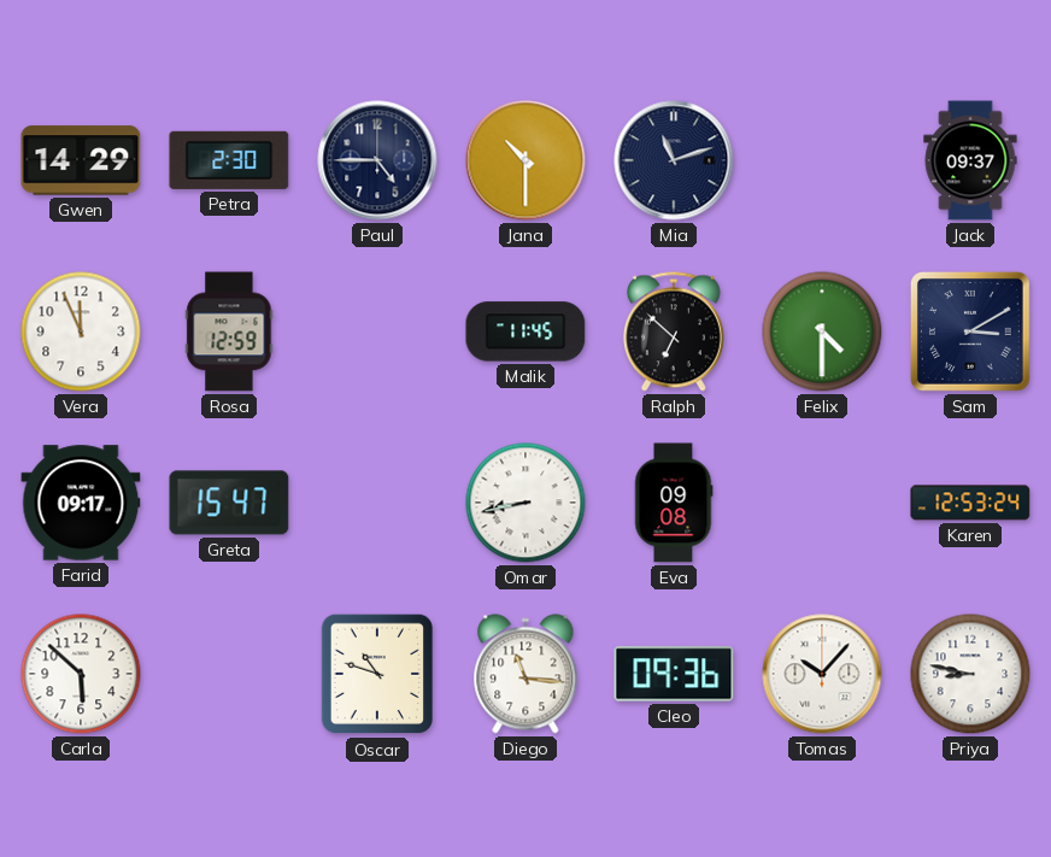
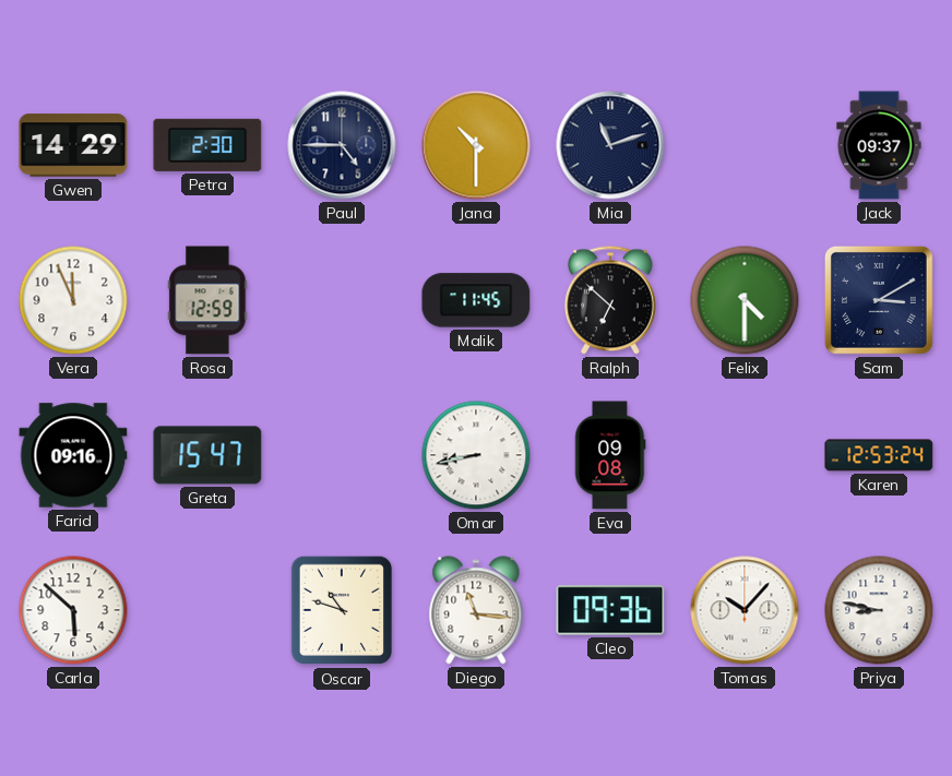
Farid: 09:17 -> 09:16
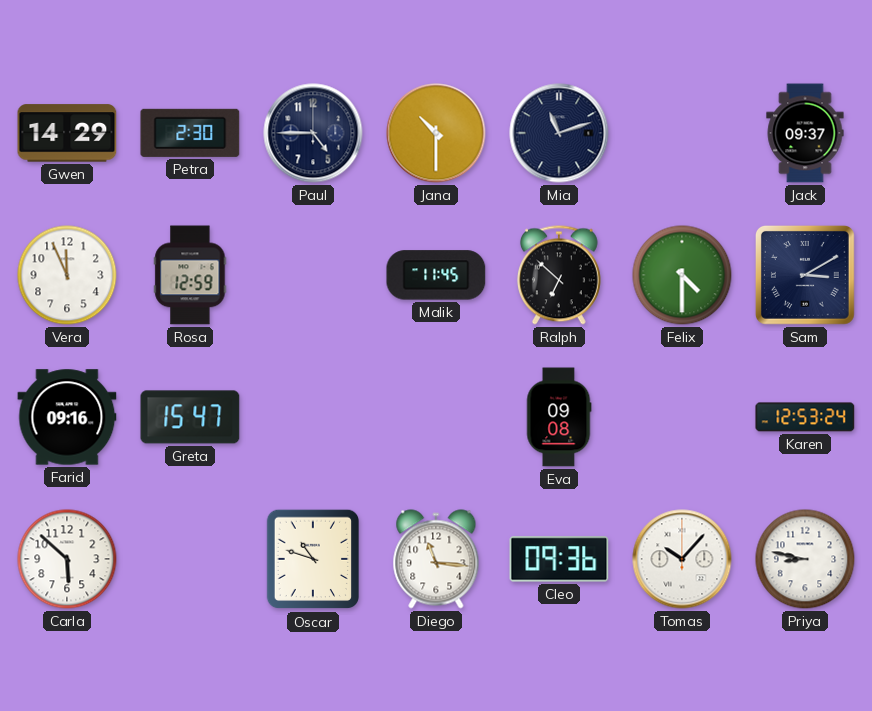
Omar: 8:43 -> none
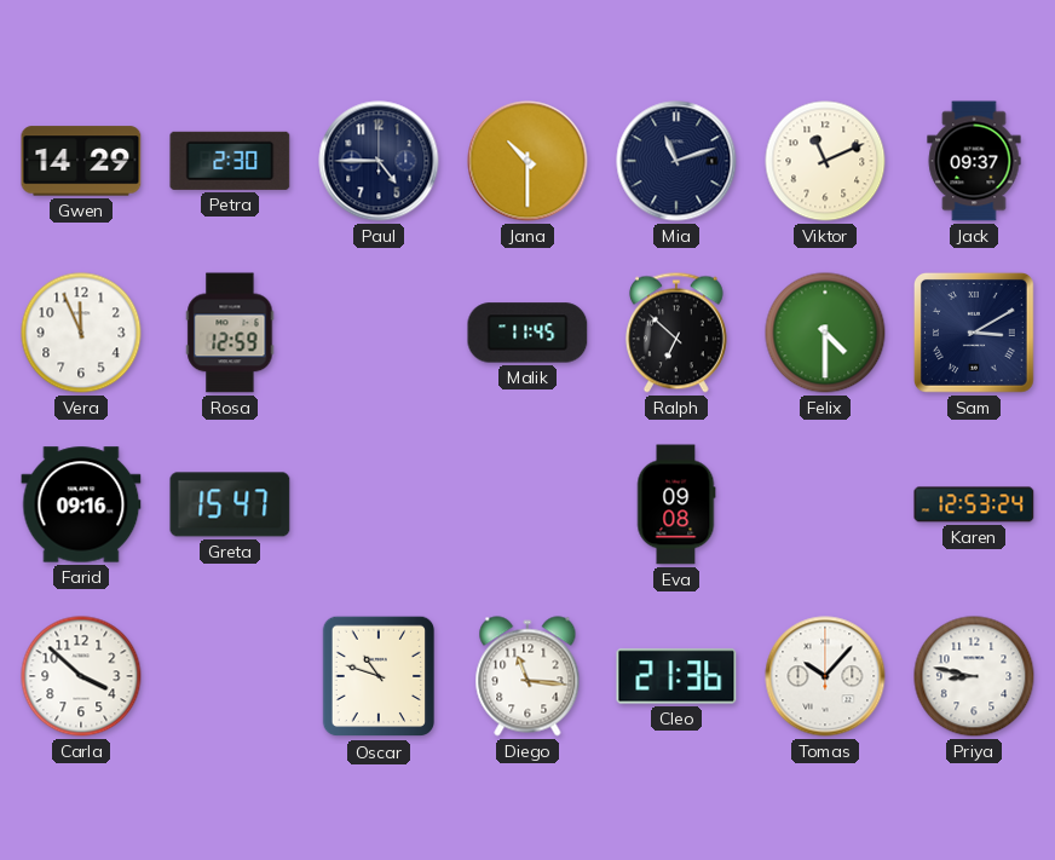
Viktor: none -> 11:11
Carla: 5:52 -> 3:52
Cleo: 09:36 -> 21:36
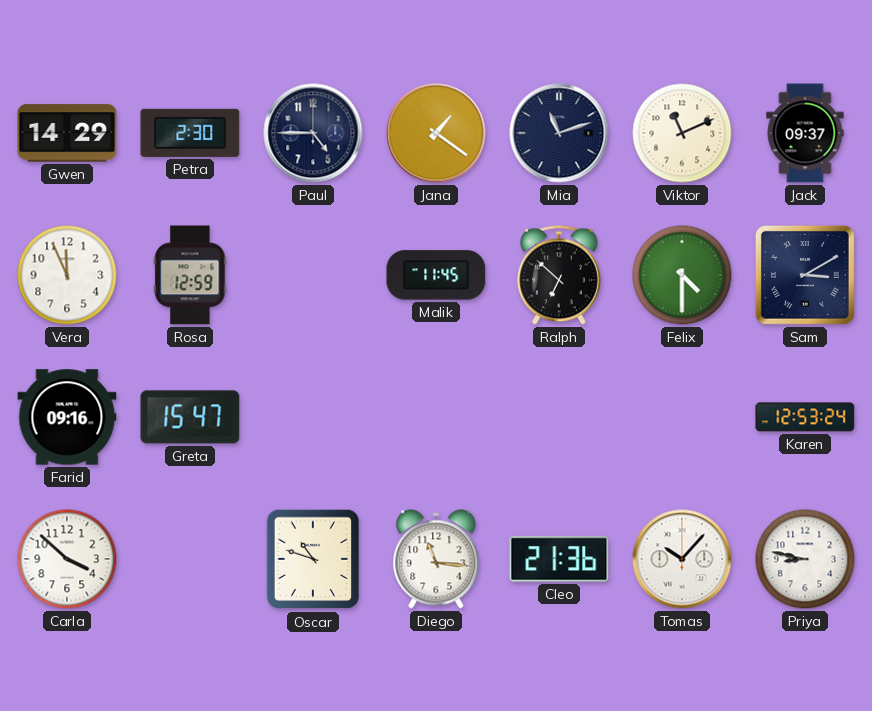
Jana: 10:30 -> 1:21
Eva: 09:08 -> none
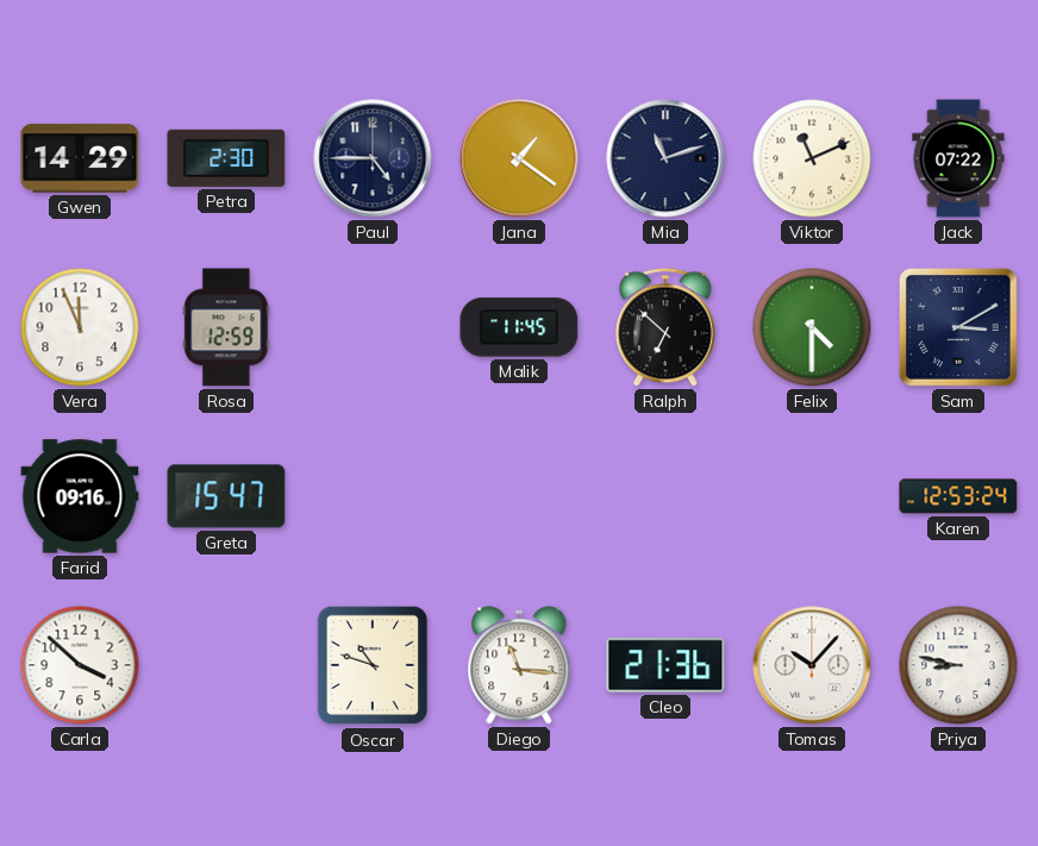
Jack: 09:37 -> 07:22
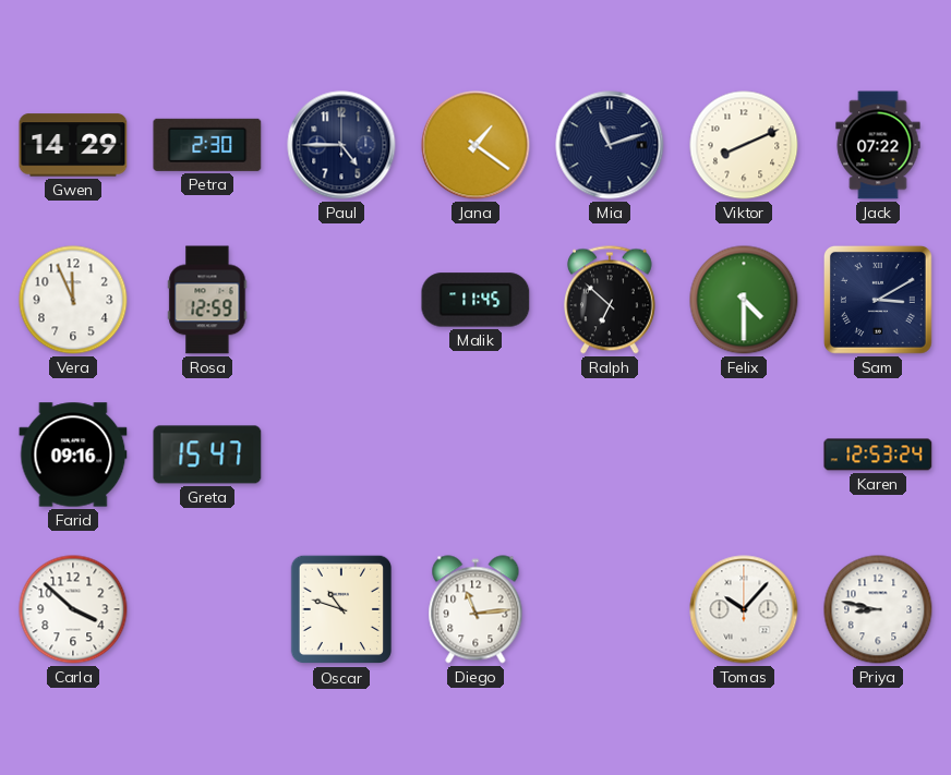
Viktor: 11:11 -> 8:11
Diego: 11:16 -> 11:14
Cleo: 21:36 -> none
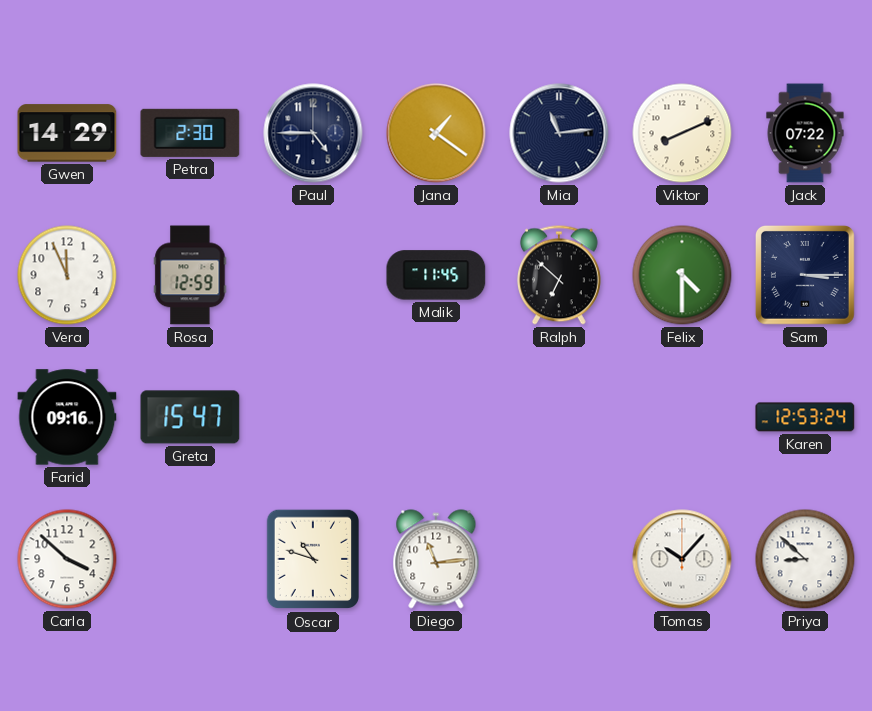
Mia: 11:12 -> 11:14
Sam: 3:10 -> 3:15
Priya: 8:47 -> 8:52
